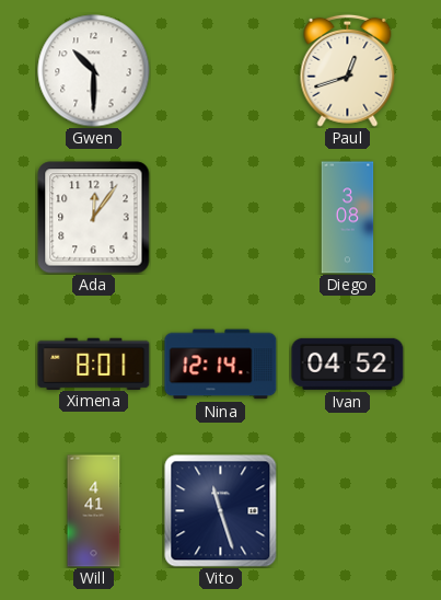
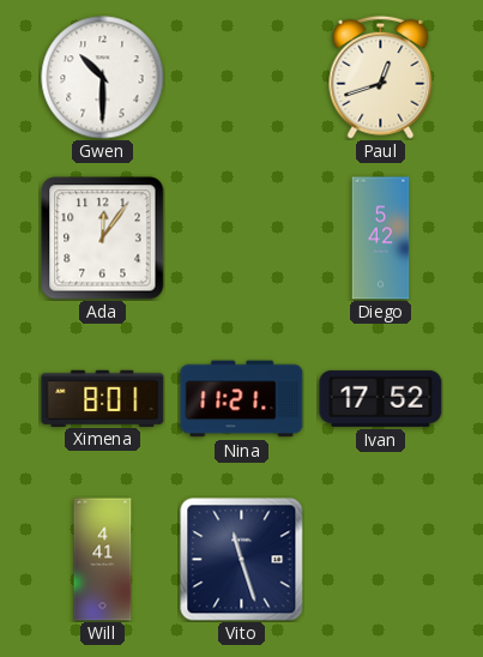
Diego: 3:08 -> 5:42
Nina: 12:14 -> 11:21
Ivan: 04:52 -> 17:52
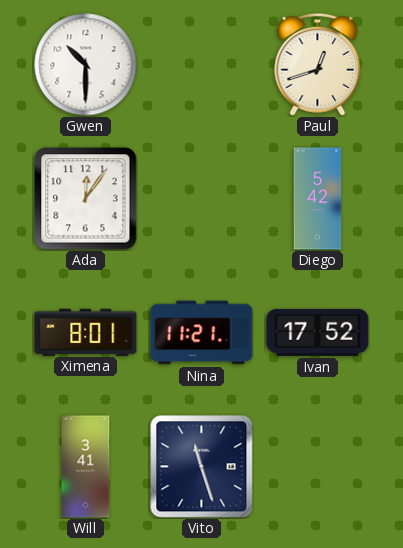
Will: 4:41 -> 3:41
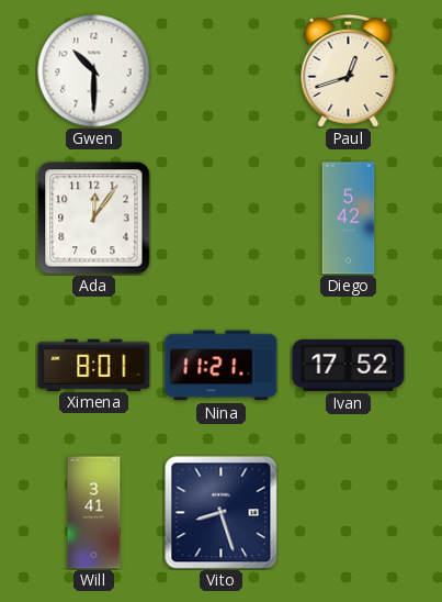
Vito: 11:27 -> 8:27
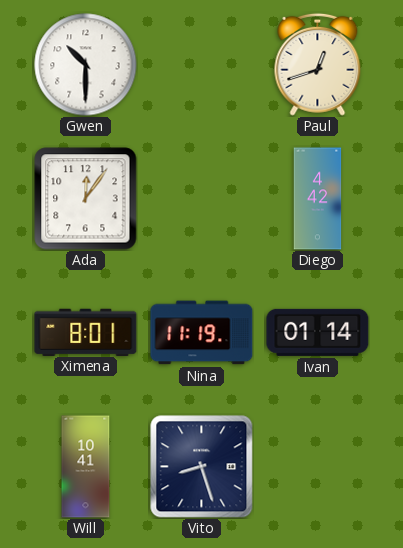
Diego: 5:42 -> 4:42
Nina: 11:21 -> 11:19
Ivan: 17:52 -> 01:14
Will: 3:41 -> 10:41
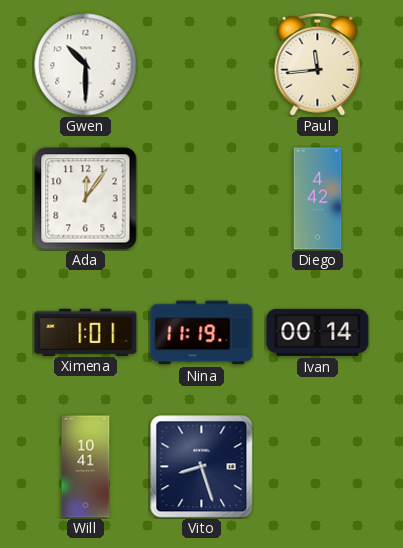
Paul: 12:42 -> 11:44
Ximena: 8:01 -> 1:01
Ivan: 01:14 -> 00:14
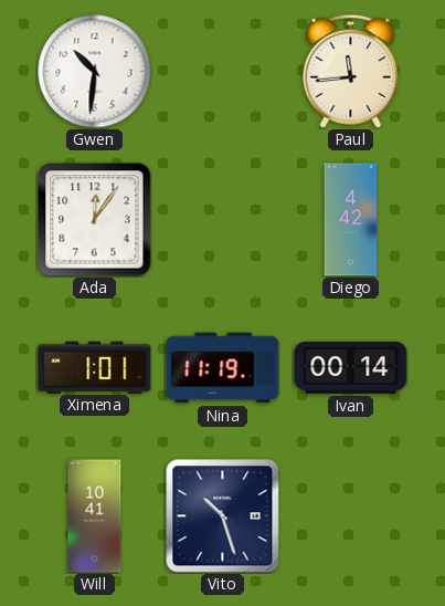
Gwen: 10:30 -> 10:31
Vito: 8:27 -> 10:27
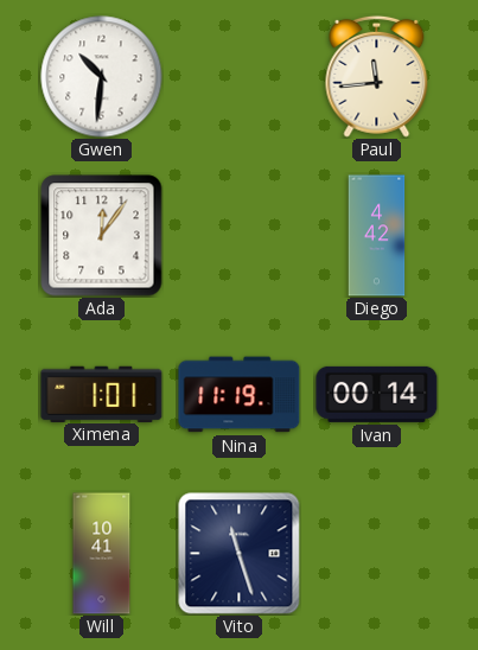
Vito: 10:27 -> 11:27
